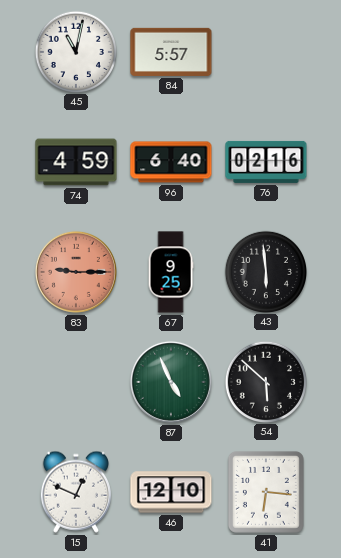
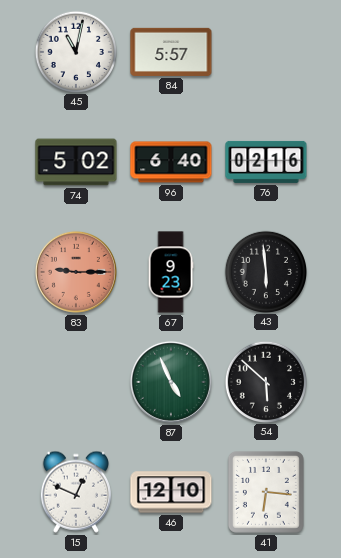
74: 4:59 -> 5:02
67: 9:25 -> 9:23
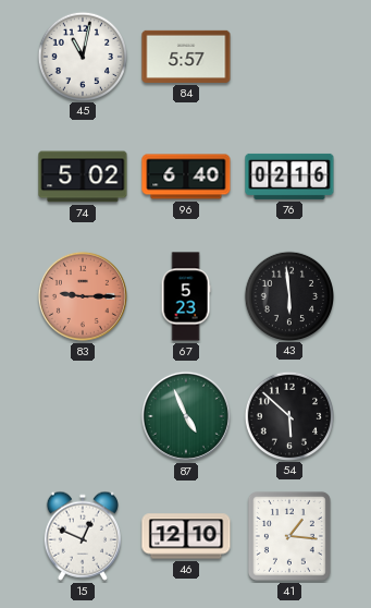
67: 9:23 -> 5:23
41: 6:16 -> 1:16
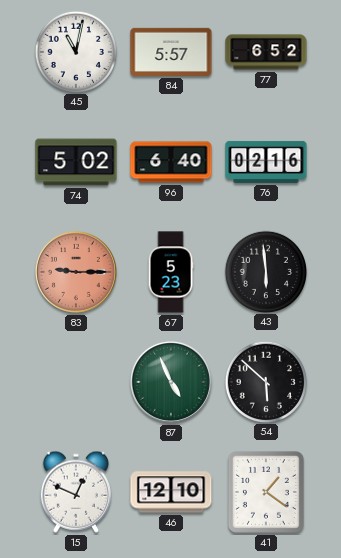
77: none -> 6:52
41: 1:16 -> 1:21
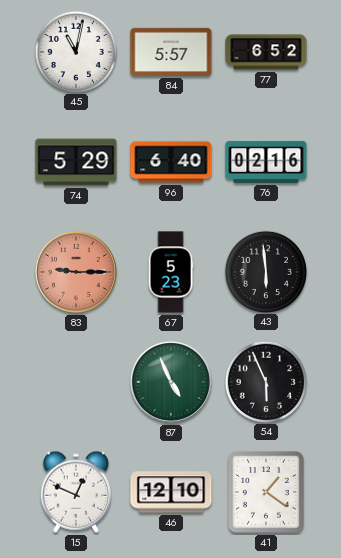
74: 5:02 -> 5:29
54: 5:52 -> 5:56
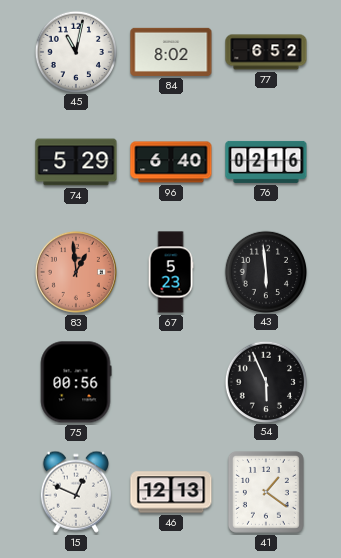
84: 5:57 -> 8:02
83: 9:15 -> 12:59
75: none -> 00:56
87: 4:56 -> none
46: 12:10 -> 12:13
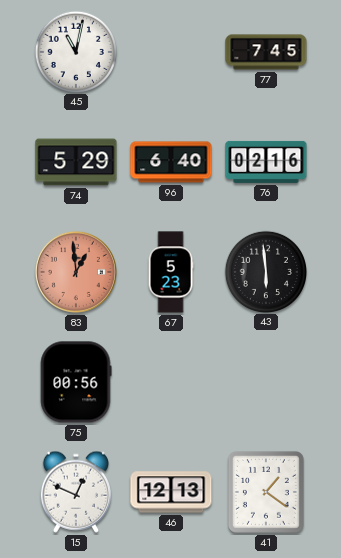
84: 8:02 -> none
77: 6:52 -> 7:45
54: 5:56 -> none
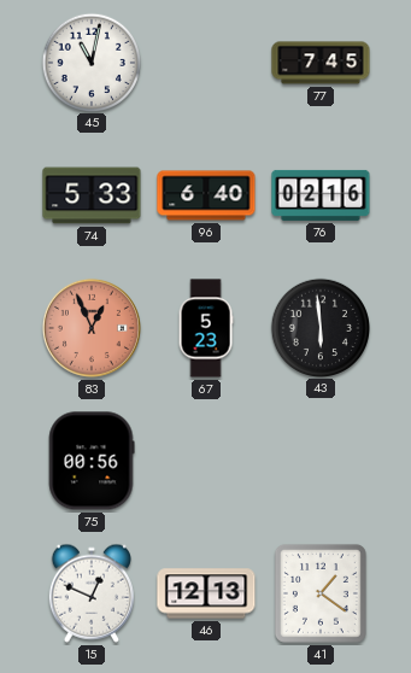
74: 5:29 -> 5:33
83: 12:59 -> 12:56
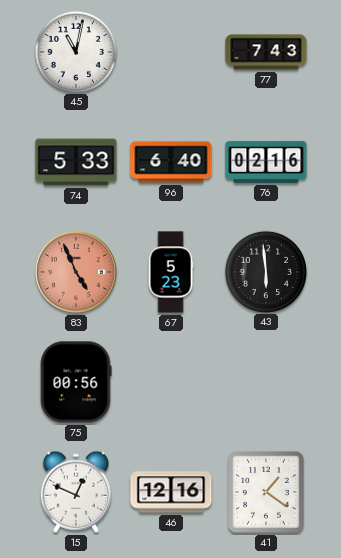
77: 7:45 -> 7:43
83: 12:56 -> 4:56
46: 12:13 -> 12:16
